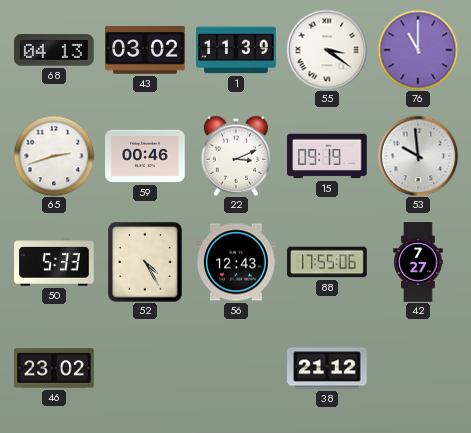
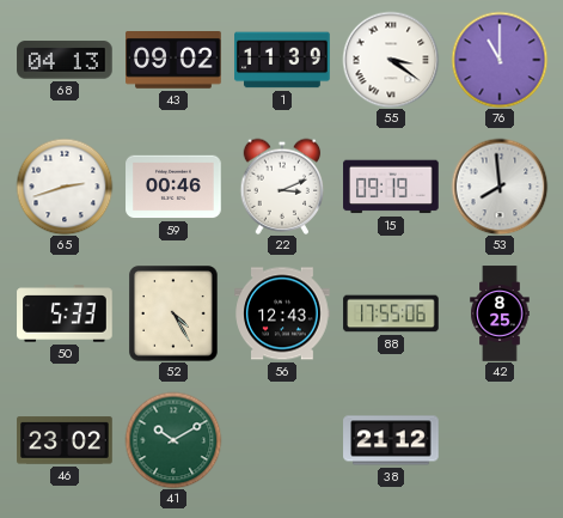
43: 03:02 -> 09:02
53: 9:59 -> 7:59
42: 7:27 -> 8:25
41: none -> 10:10
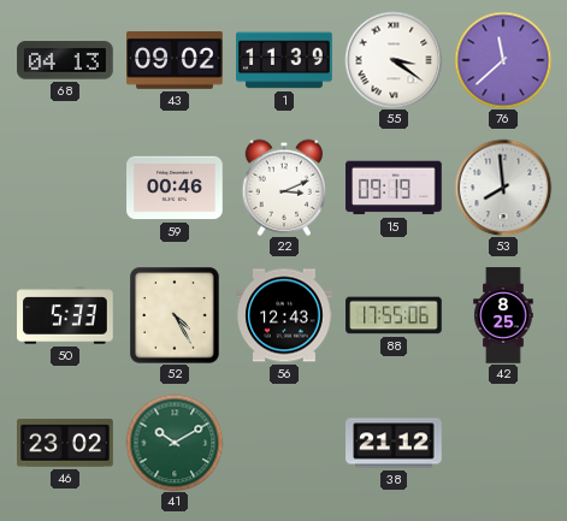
76: 11:00 -> 11:38
65: 2:42 -> none
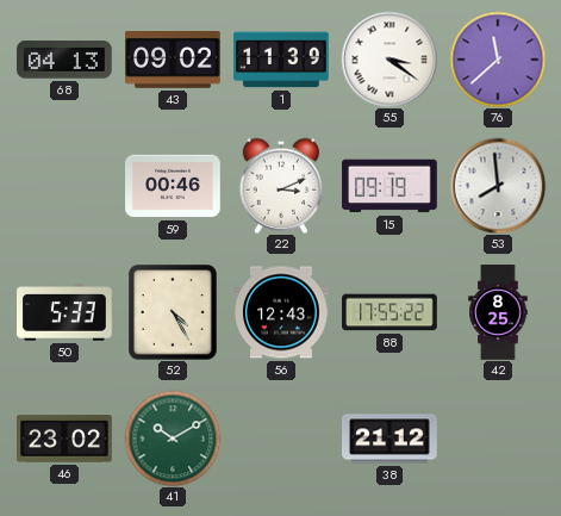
88: 17:55:06 -> 17:55:22
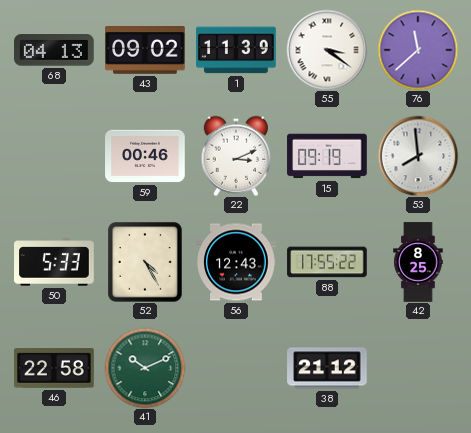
46: 23:02 -> 22:58
41: 10:10 -> 10:11
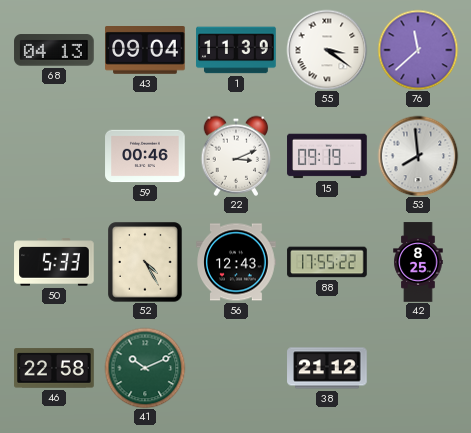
43: 09:02 -> 09:04
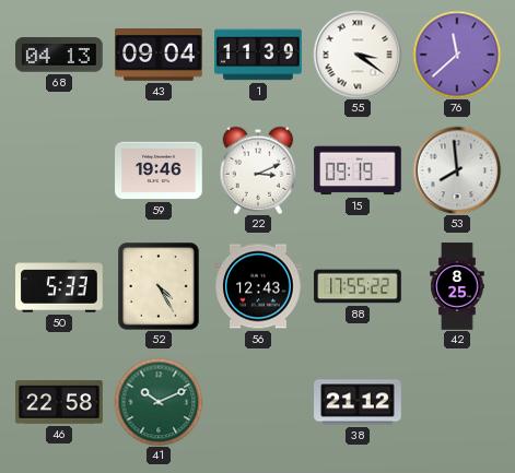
59: 00:46 -> 19:46
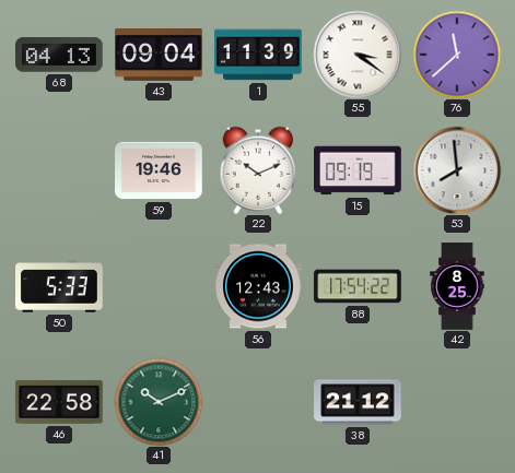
22: 3:11 -> 10:11
52: 4:25 -> none
88: 17:55 -> 17:54
